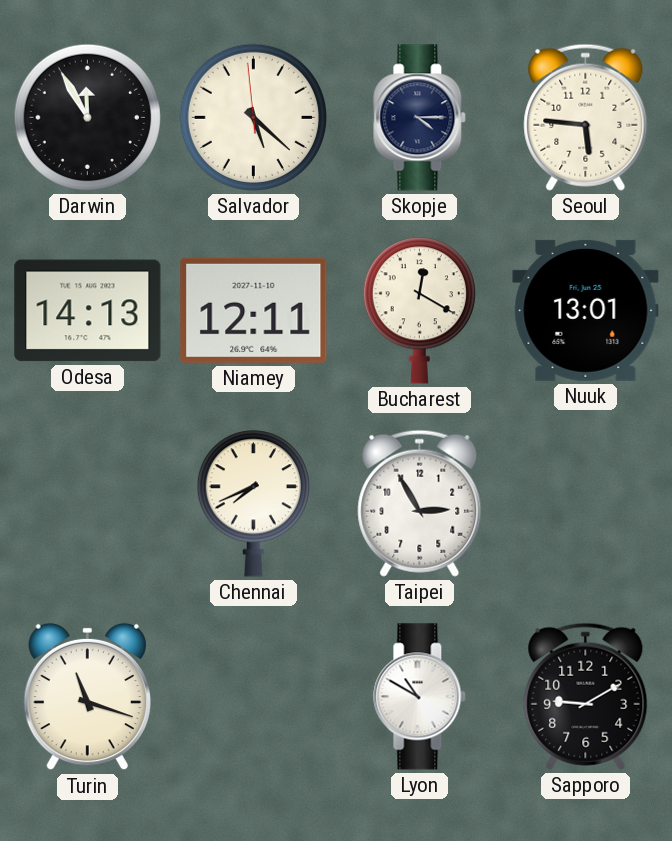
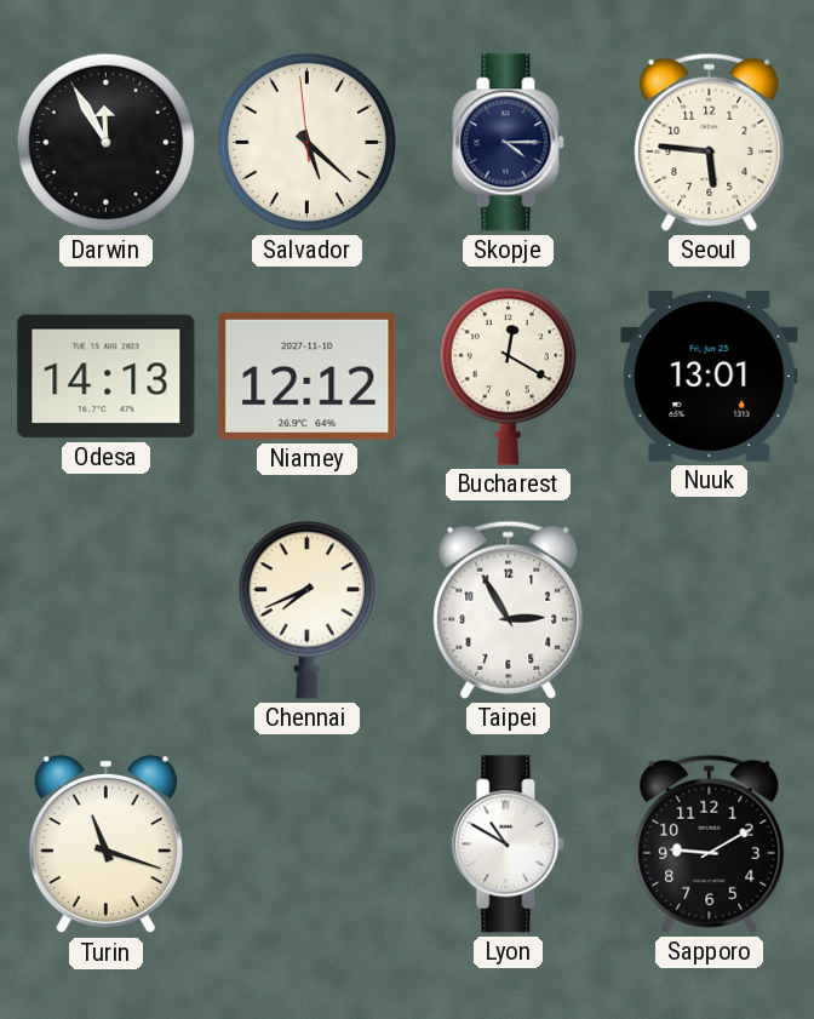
Niamey: 12:11 -> 12:12
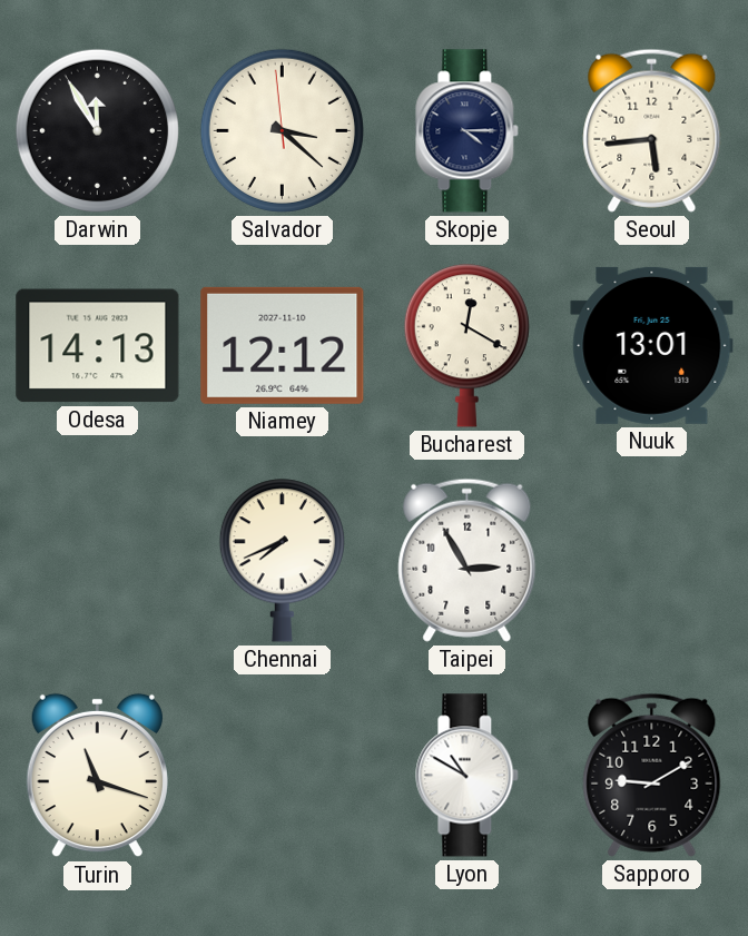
Salvador: 5:21 -> 3:21
Seoul: 5:46 -> 5:44
